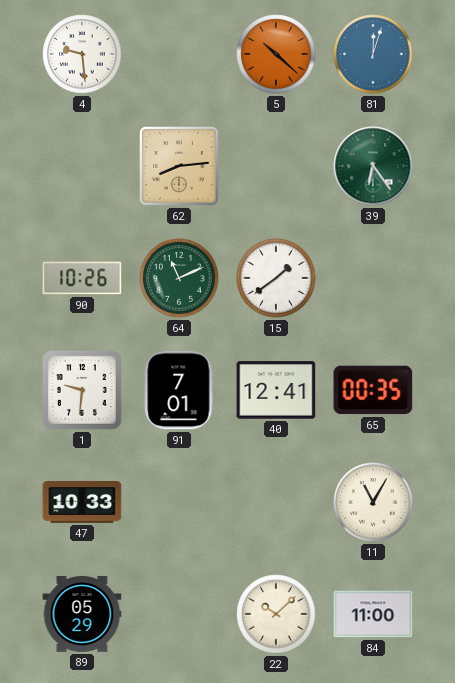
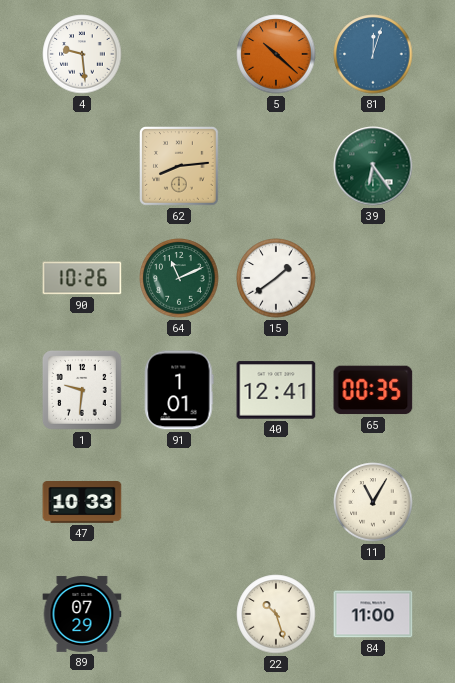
91: 7:01 -> 1:01
89: 05:29 -> 07:29
22: 10:08 -> 10:27
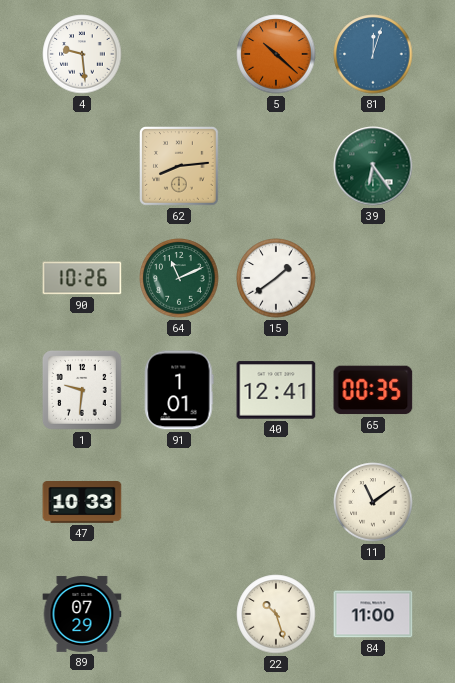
11: 11:05 -> 11:09
